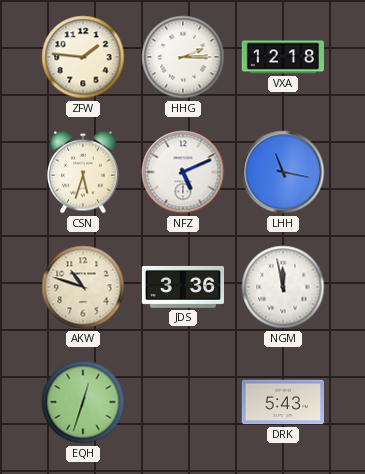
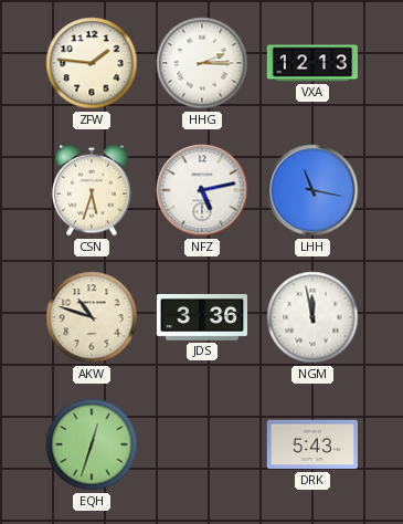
VXA: 12:18 -> 12:13
NFZ: 5:11 -> 5:13
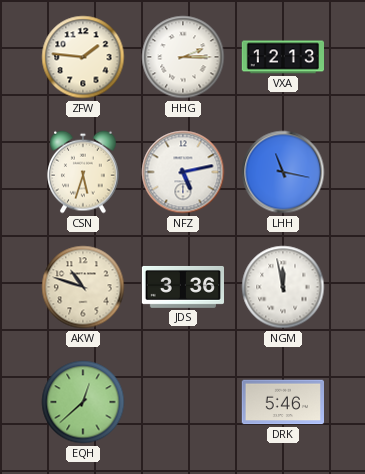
EQH: 12:33 -> 12:38
DRK: 5:43 -> 5:46
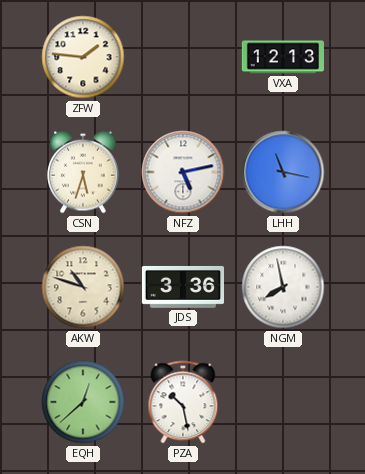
HHG: 2:15 -> none
NGM: 11:58 -> 7:58
PZA: none -> 10:28
DRK: 5:46 -> none
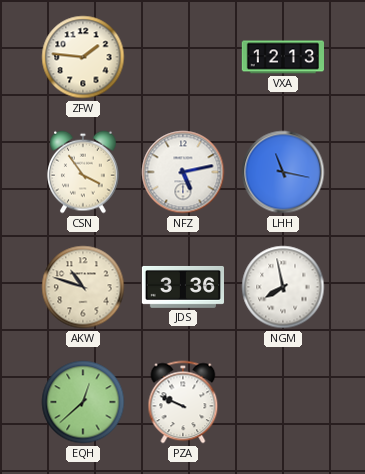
CSN: 5:33 -> 3:54
PZA: 10:28 -> 9:49
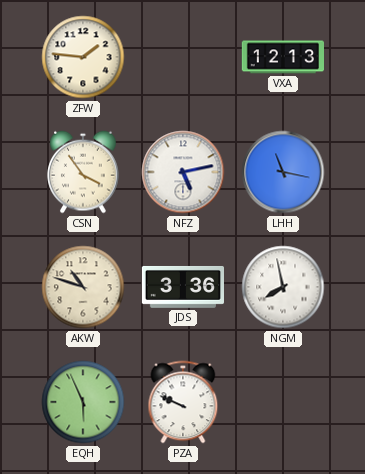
EQH: 12:38 -> 5:56
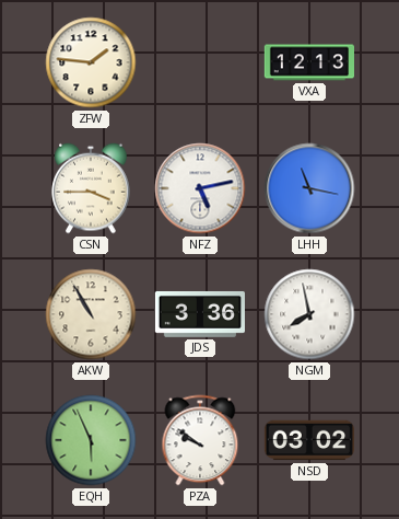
CSN: 3:54 -> 3:45
AKW: 10:48 -> 10:55
PZA: 9:49 -> 9:51
NSD: none -> 03:02
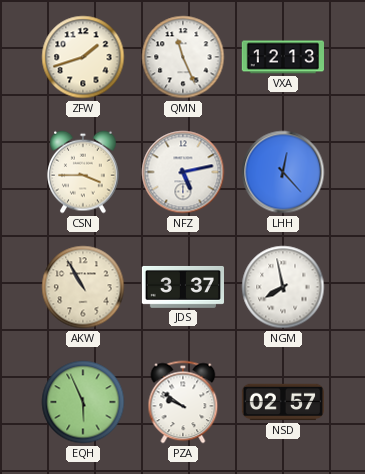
ZFW: 1:46 -> 1:42
QMN: none -> 11:26
LHH: 11:17 -> 12:23
JDS: 3:36 -> 3:37
NSD: 03:02 -> 02:57
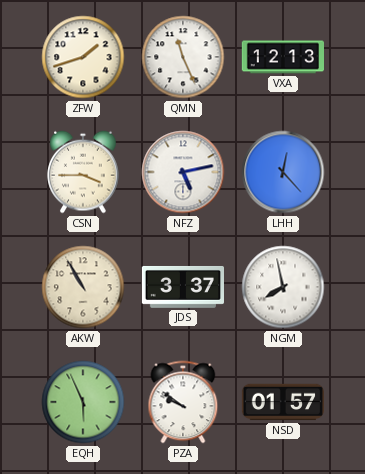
NSD: 02:57 -> 01:57
